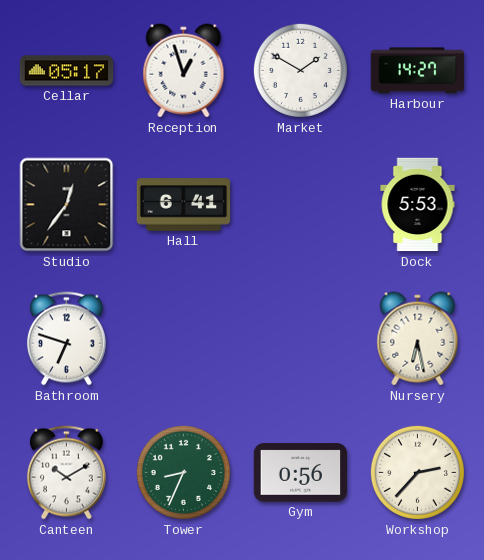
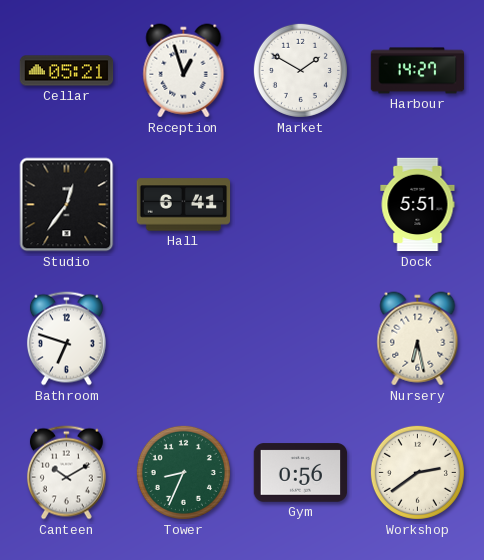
Cellar: 05:17 -> 05:21
Dock: 5:53 -> 5:51
Workshop: 2:37 -> 2:39
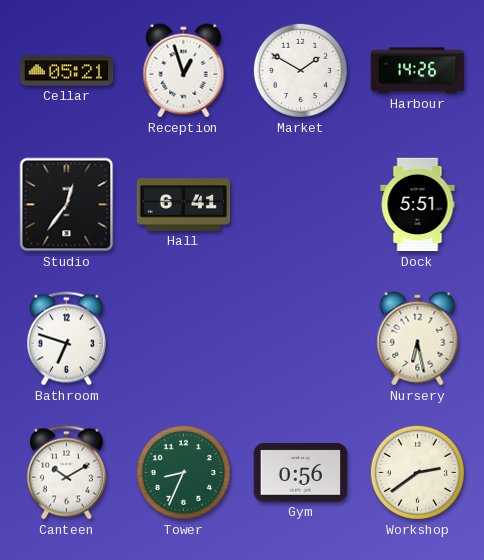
Harbour: 14:27 -> 14:26
